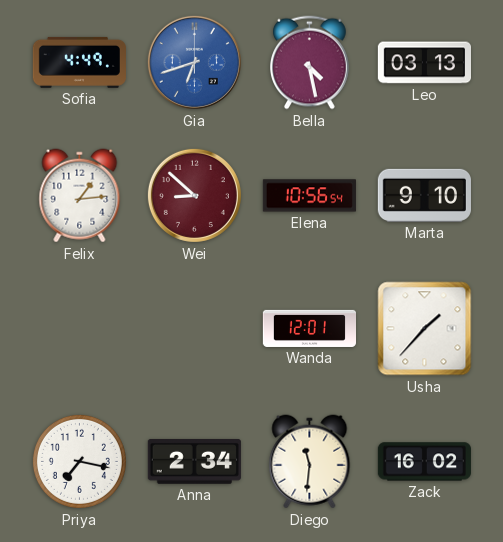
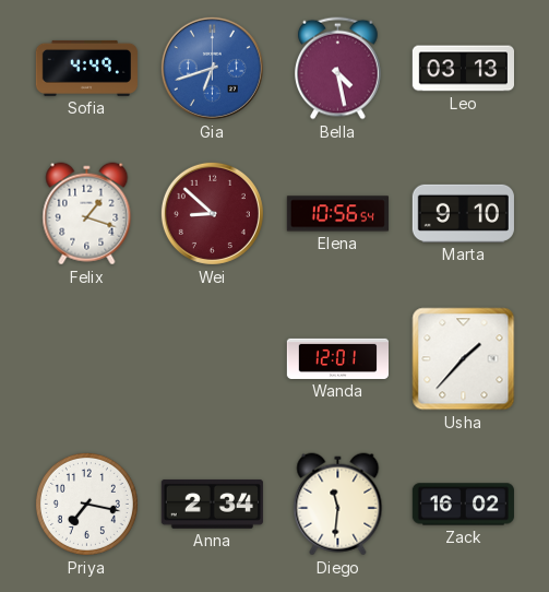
Felix: 1:14 -> 1:18
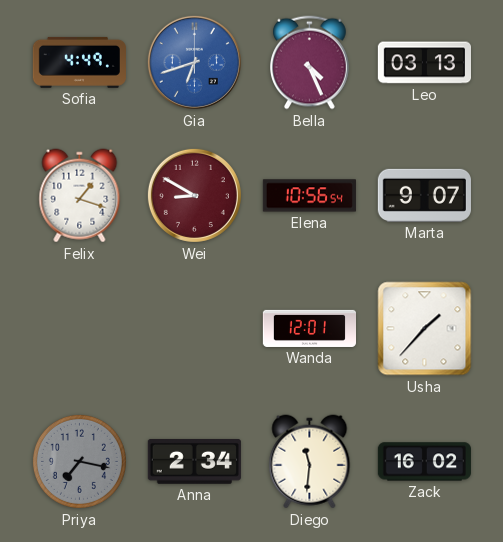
Bella: 4:28 -> 4:26
Wei: 8:52 -> 8:50
Marta: 9:10 -> 9:07
Priya dial: white -> grey
